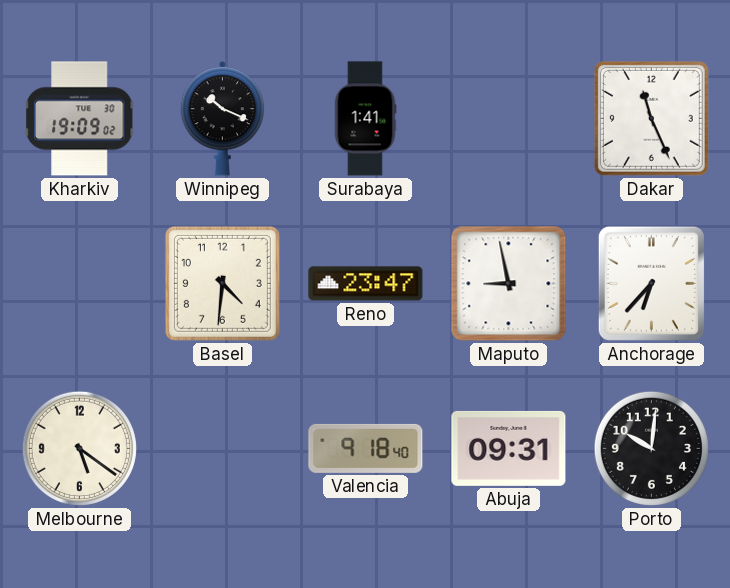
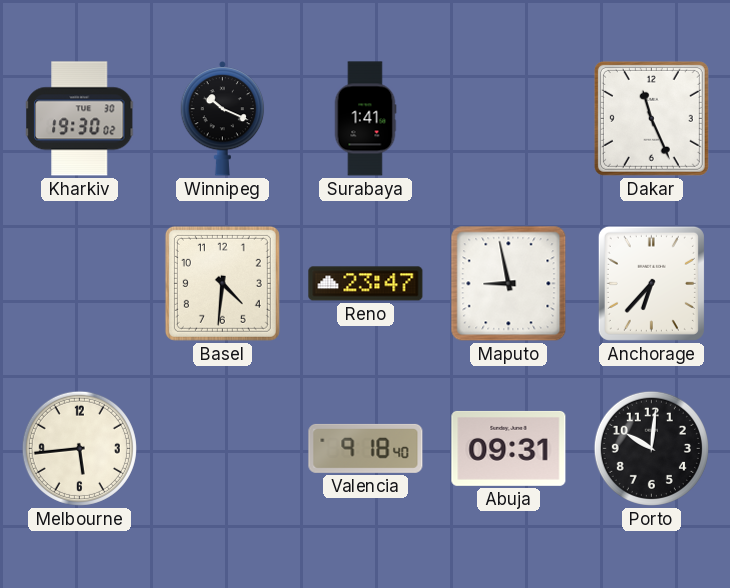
Kharkiv: 19:09 -> 19:30
Melbourne: 5:21 -> 5:44
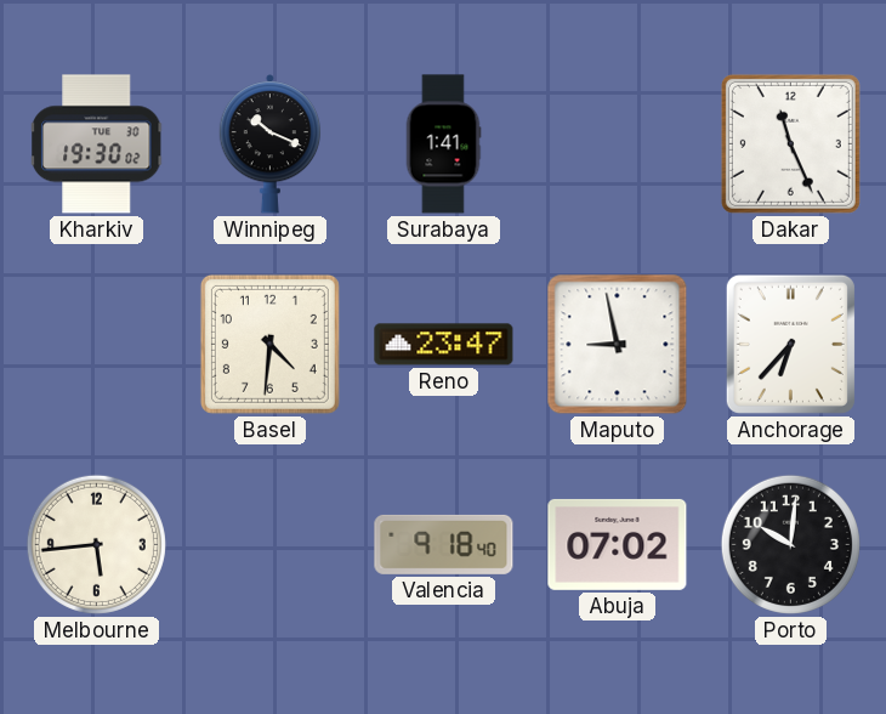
Abuja: 09:31 -> 07:02
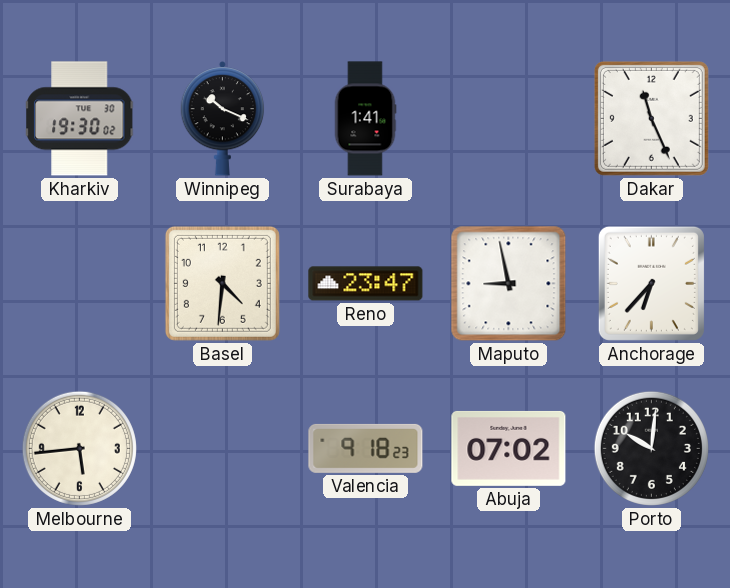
Valencia: 9:18:40 -> 9:18:23
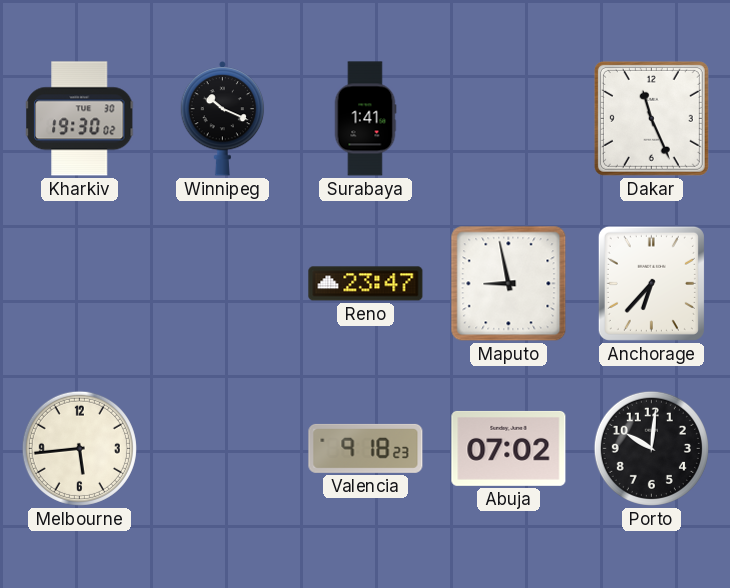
Basel: 4:31 -> none
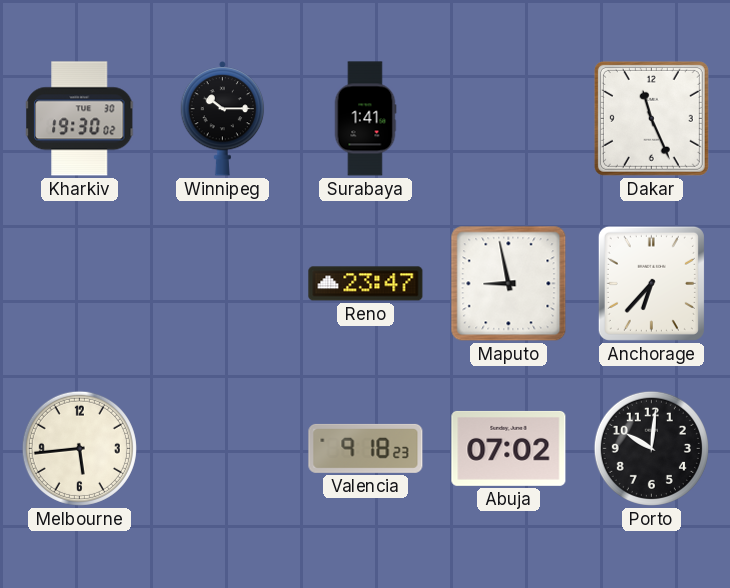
Winnipeg: 10:19 -> 10:15
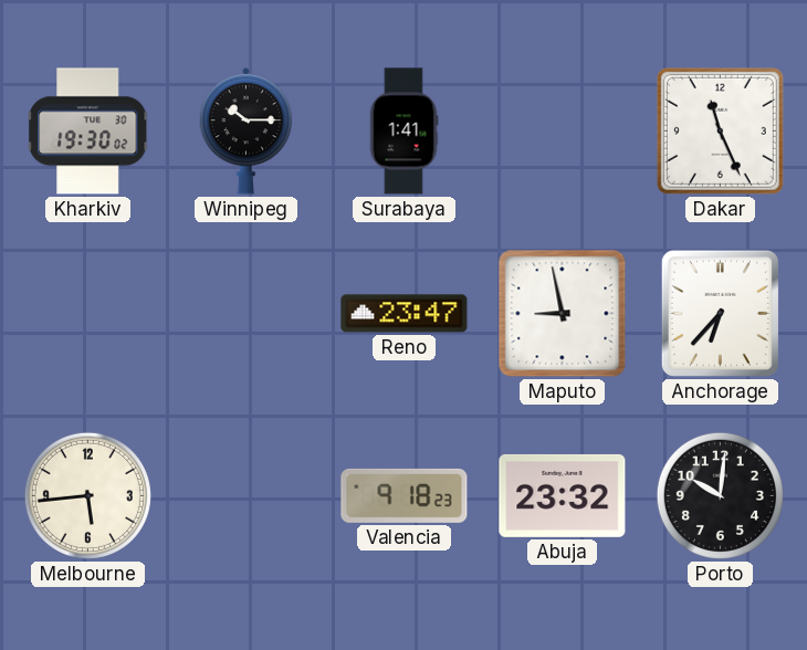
Abuja: 07:02 -> 23:32
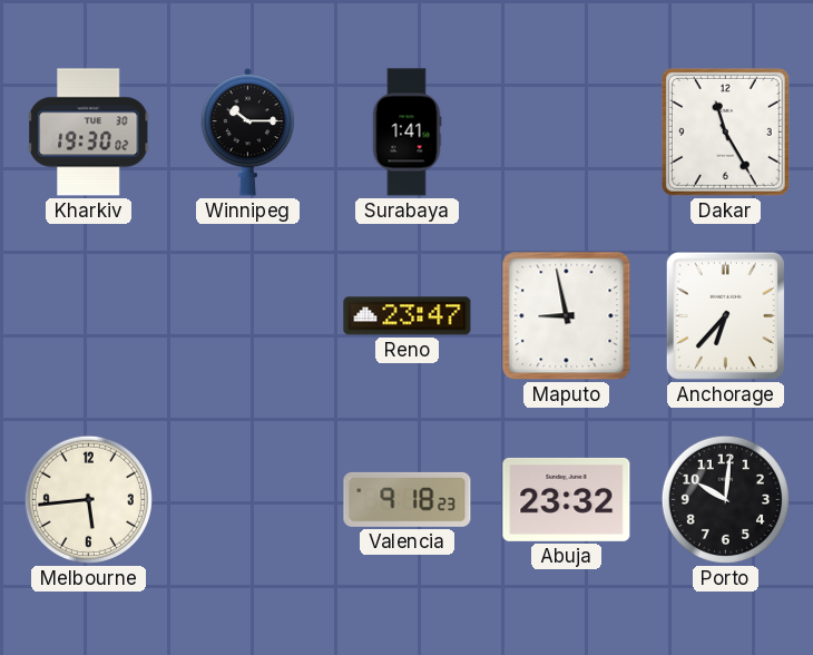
Dakar: 11:26 -> 11:25
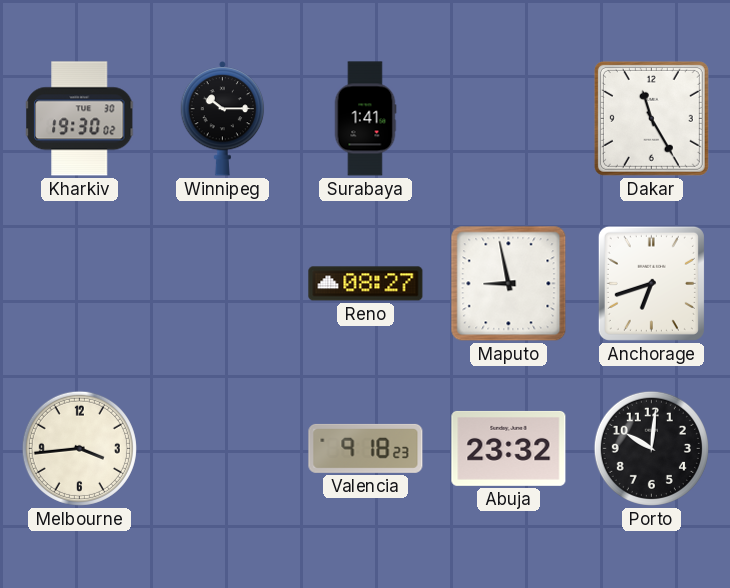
Reno: 23:47 -> 08:27
Anchorage: 6:37 -> 6:42
Melbourne: 5:44 -> 3:44
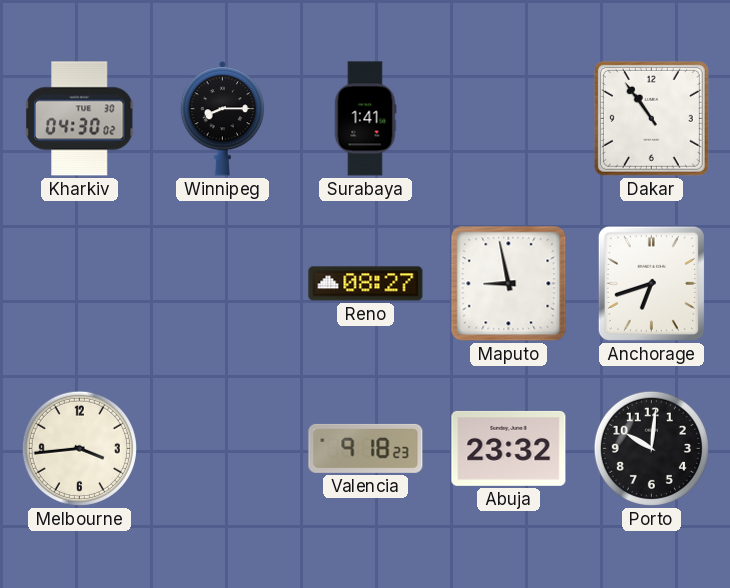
Kharkiv: 19:30 -> 04:30
Winnipeg: 10:15 -> 8:15
Dakar: 11:25 -> 10:54
